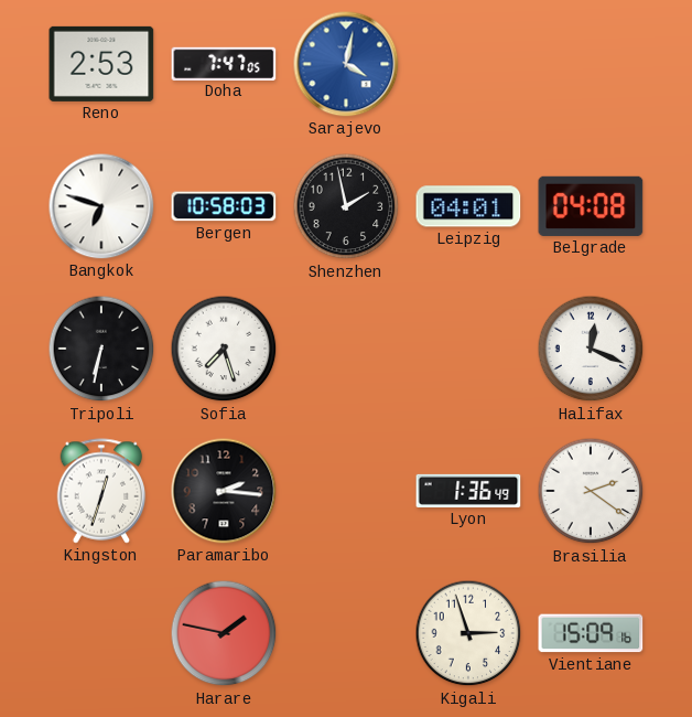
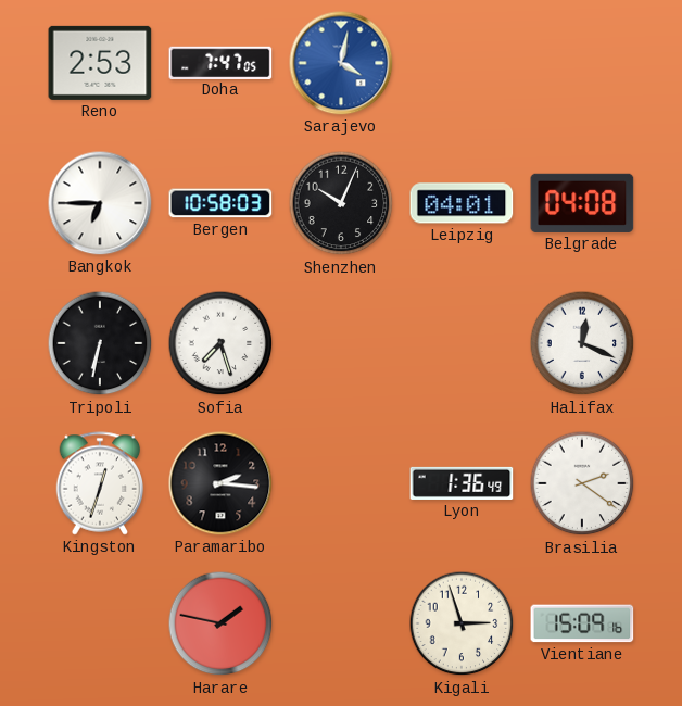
Bangkok: 6:48 -> 6:45
Shenzhen: 1:58 -> 10:04
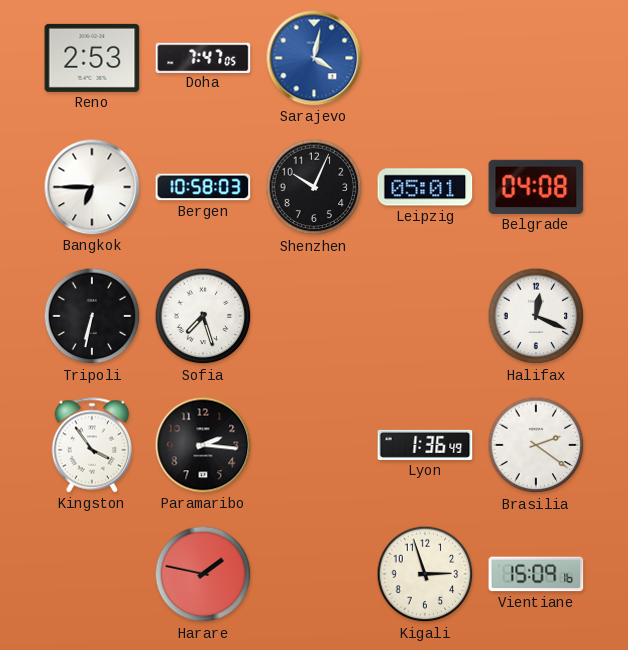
Leipzig: 04:01 -> 05:01
Kingston: 12:33 -> 3:54
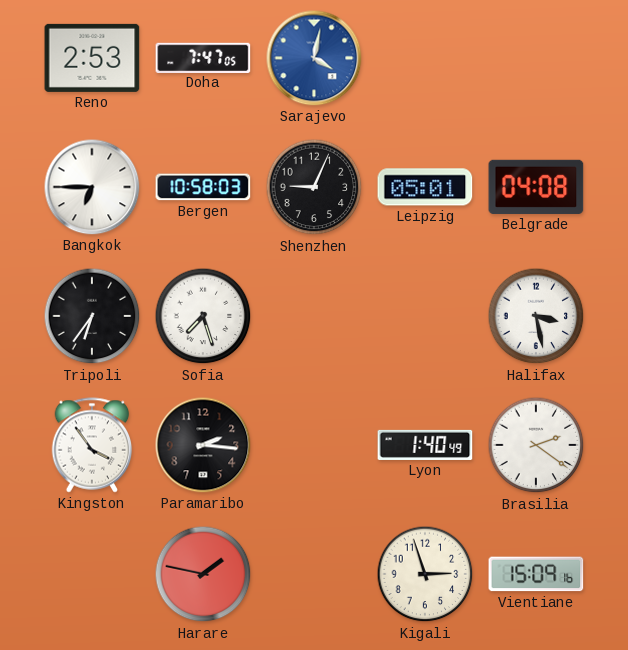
Shenzhen: 10:04 -> 9:04
Tripoli: 6:32 -> 6:36
Halifax: 12:19 -> 3:28
Lyon: 1:36 -> 1:40
